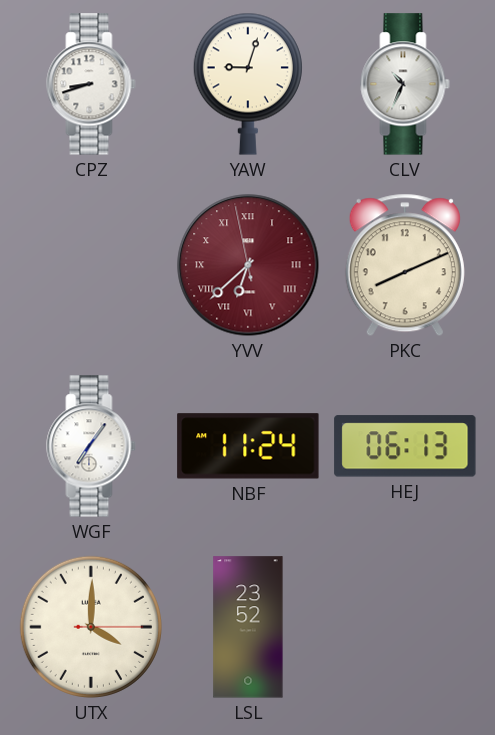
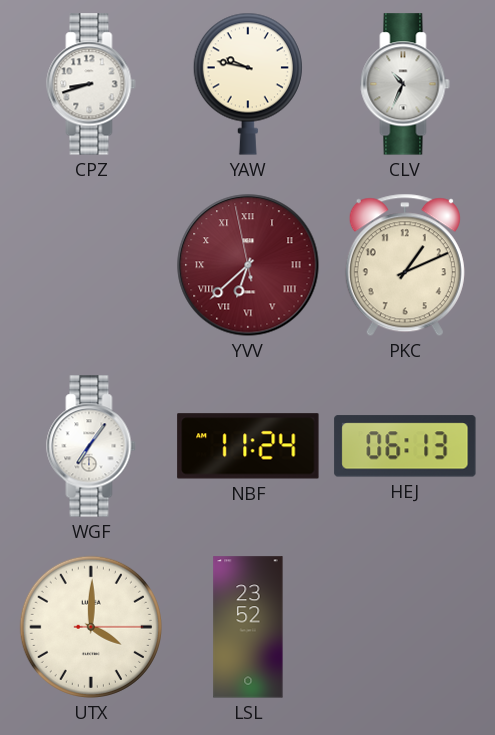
YAW: 9:03 -> 9:47
PKC: 8:11 -> 1:11
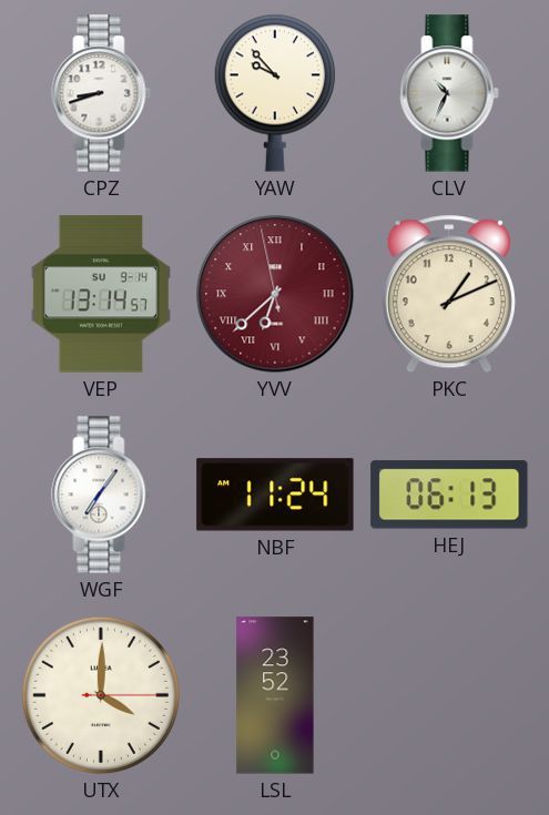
YAW: 9:47 -> 9:53
VEP: none -> 13:14
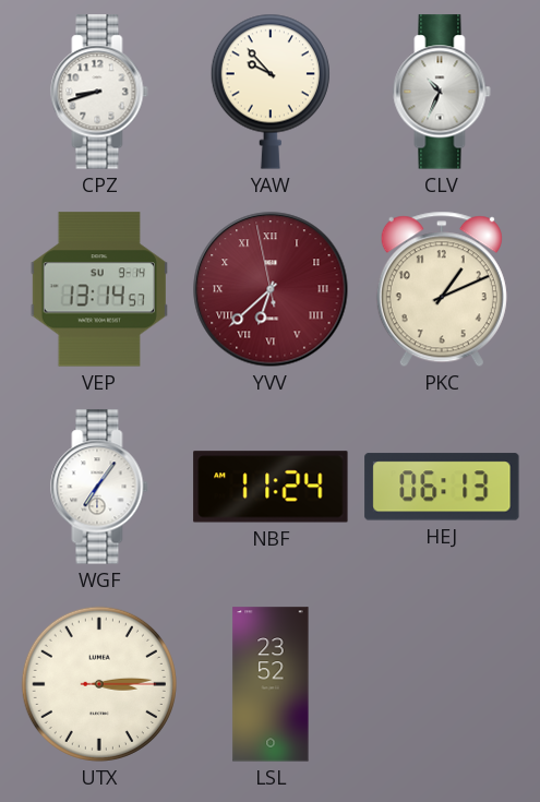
UTX: 4:00 -> 3:14
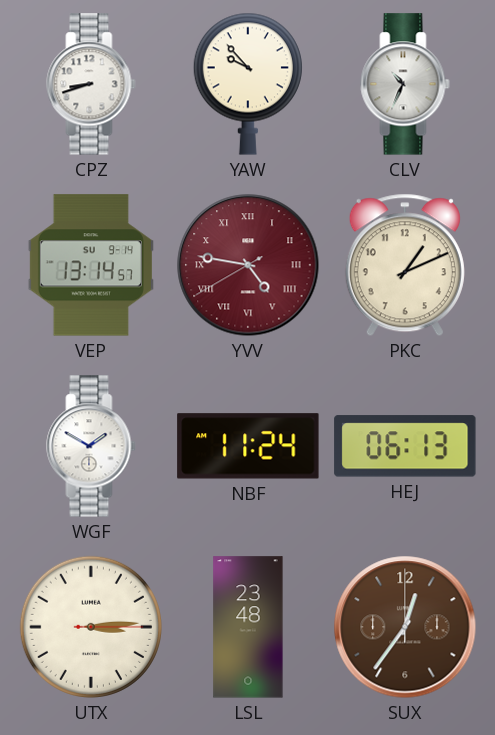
YVV: 6:37 -> 4:46
WGF: 7:06 -> 1:50
LSL: 23:52 -> 23:48
SUX: none -> 12:36
